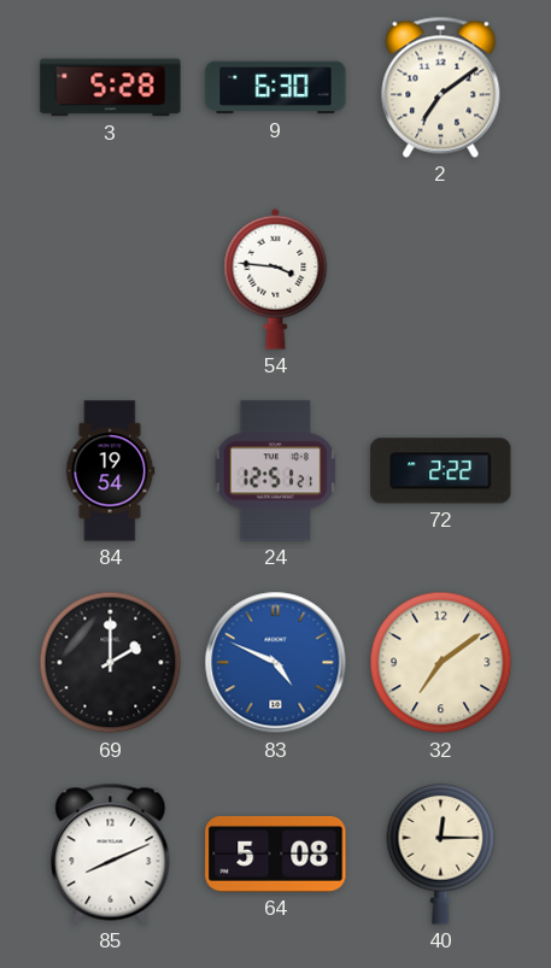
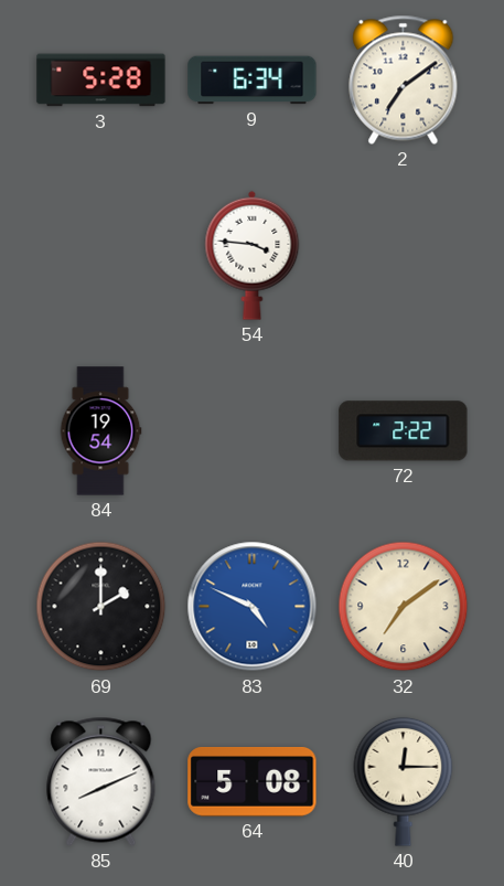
9: 6:30 -> 6:34
24: 12:51 -> none
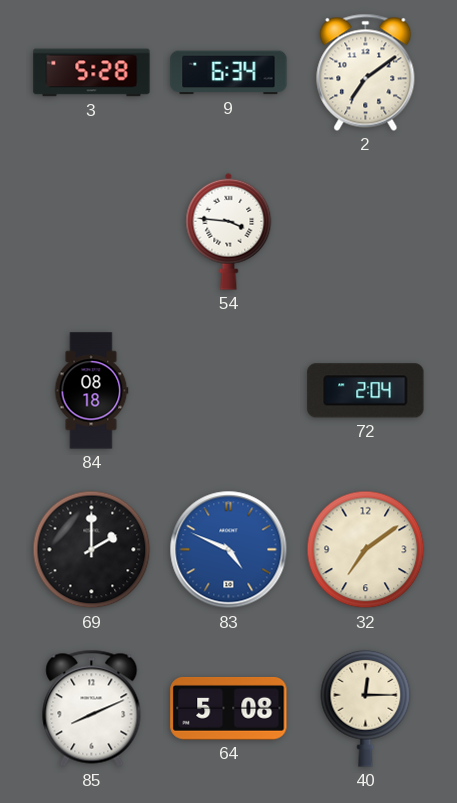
84: 19:54 -> 08:18
72: 2:22 -> 2:04
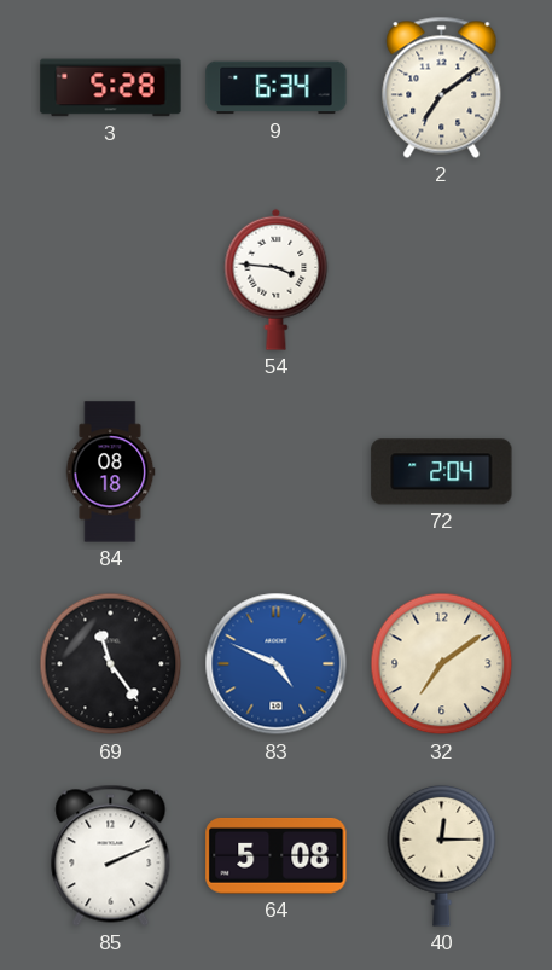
69: 2:00 -> 11:24
85: 8:11 -> 2:11
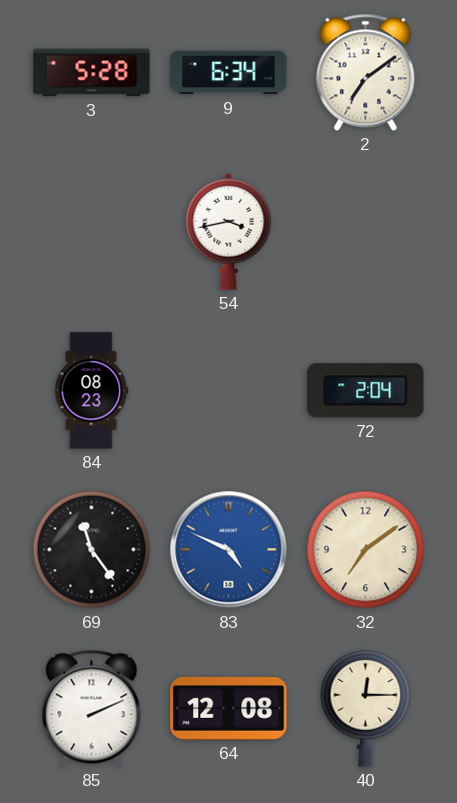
54: 3:46 -> 3:43
84: 08:18 -> 08:23
64: 5:08 -> 12:08
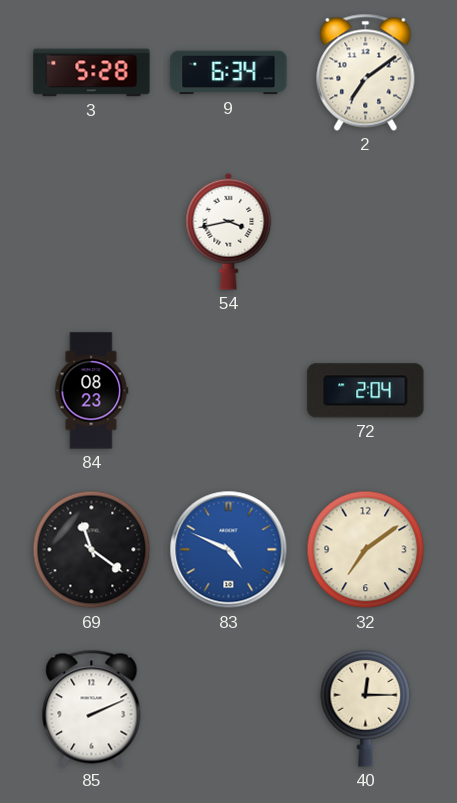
69: 11:24 -> 11:21
64: 12:08 -> none
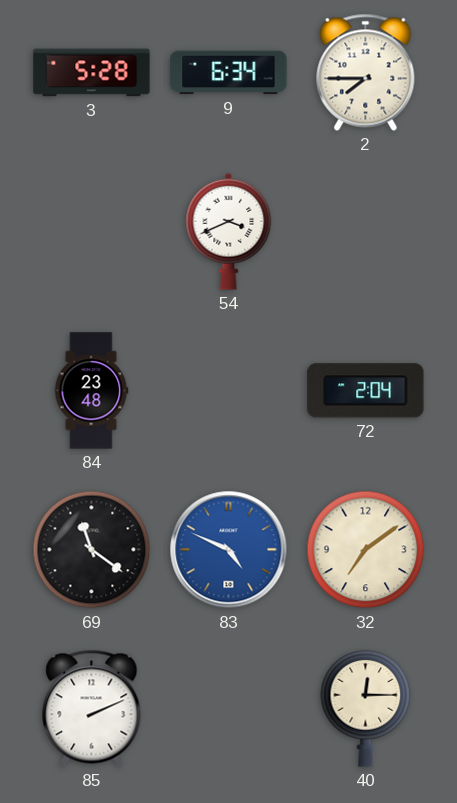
2: 7:09 -> 7:45
54: 3:43 -> 3:41
84: 08:23 -> 23:48
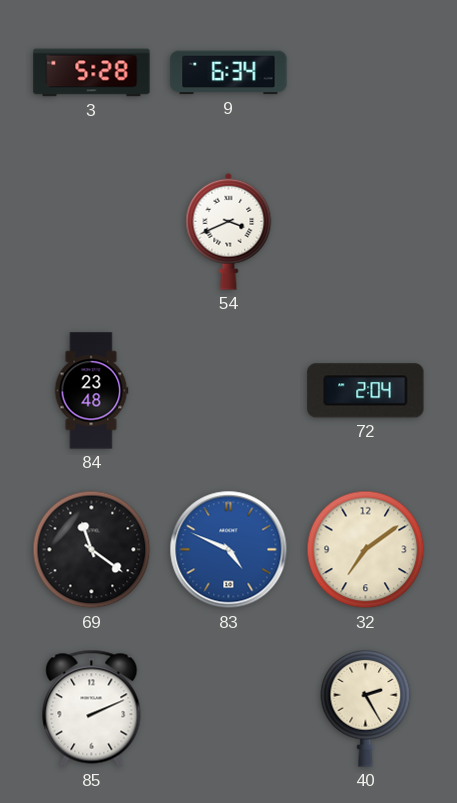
2: 7:45 -> none
40: 12:15 -> 2:25
